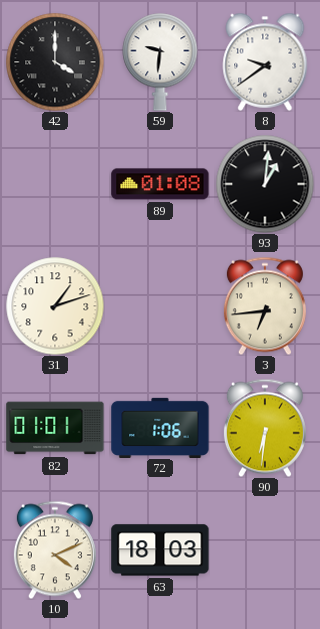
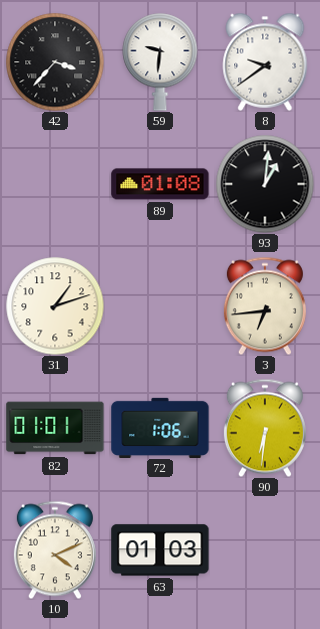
42: 4:00 -> 3:37
63: 18:03 -> 01:03
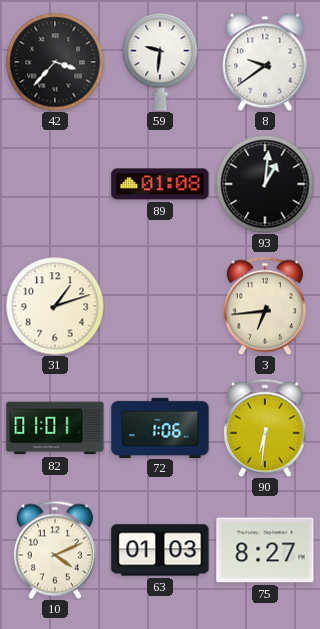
75: none -> 8:27
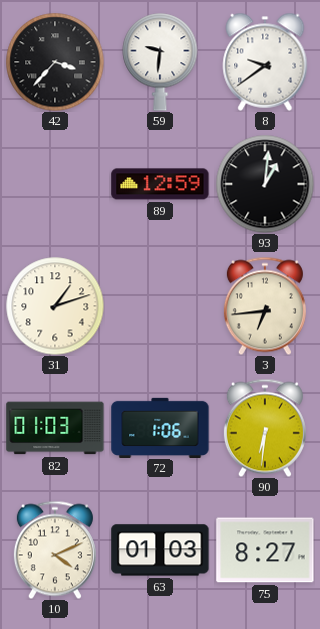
89: 01:08 -> 12:59
82: 01:01 -> 01:03
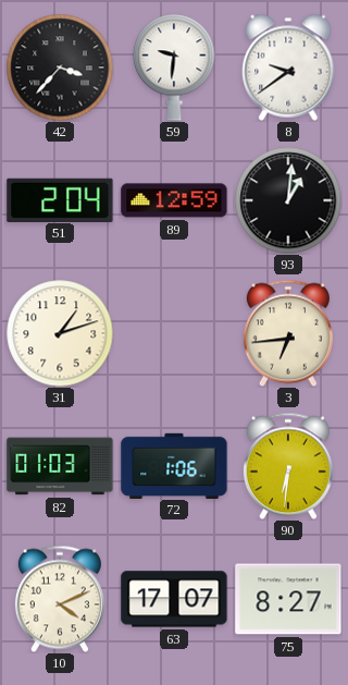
51: none -> 2:04
63: 01:03 -> 17:07
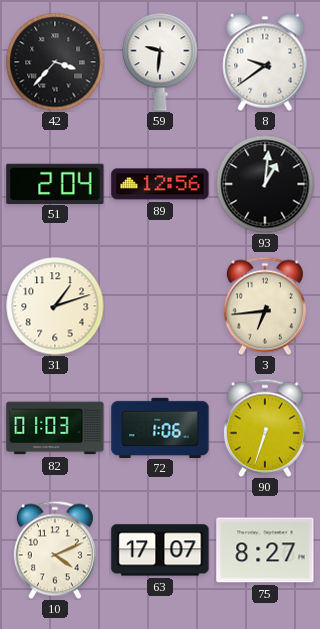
89: 12:59 -> 12:56
90: 6:31 -> 6:33
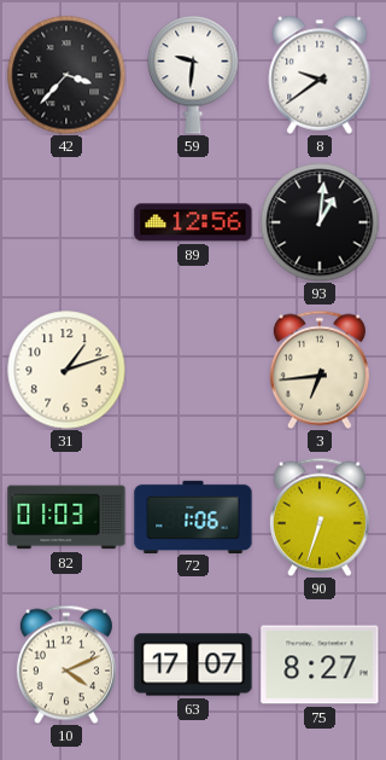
51: 2:04 -> none
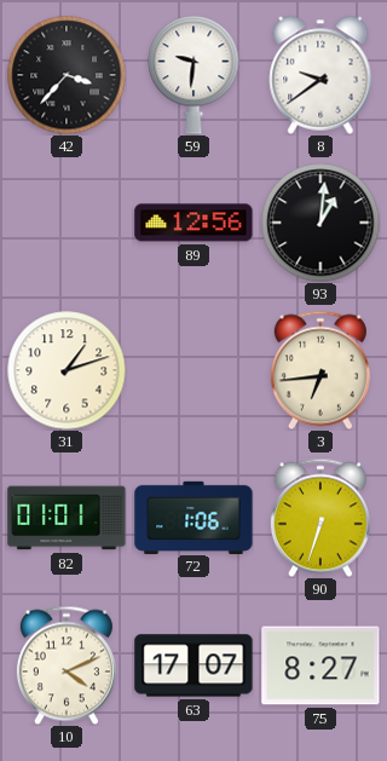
82: 01:03 -> 01:01
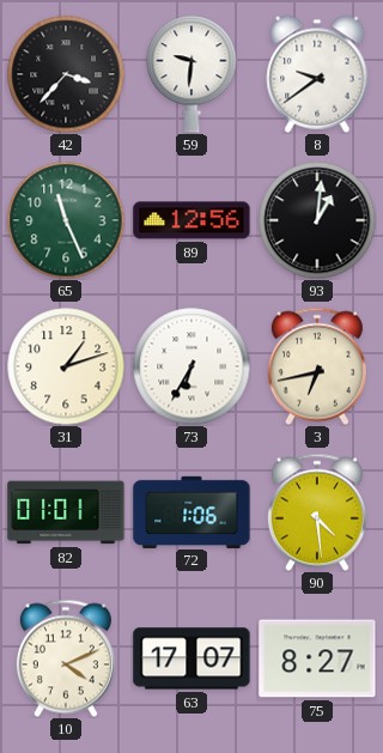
65: none -> 11:26
73: none -> 6:35
3: 6:44 -> 6:43
90: 6:33 -> 4:29
